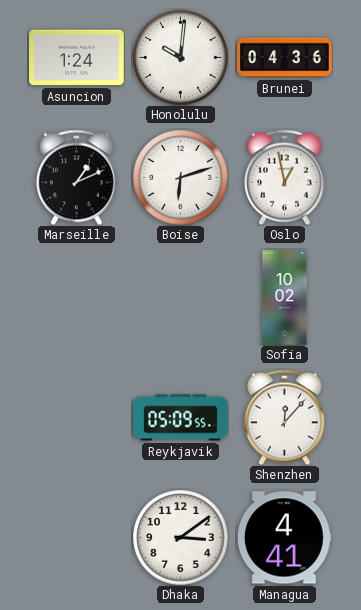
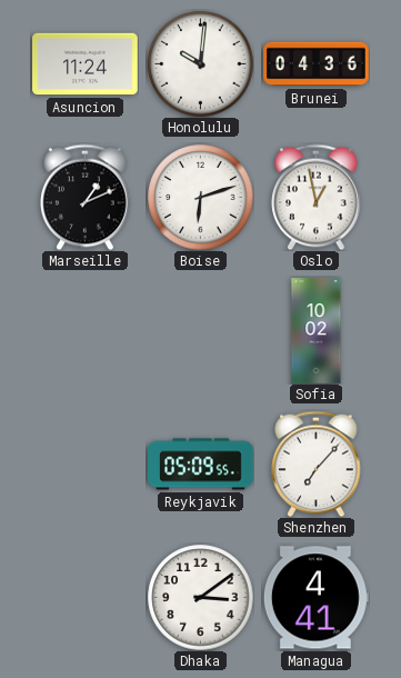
Asuncion: 1:24 -> 11:24
Shenzhen: 12:07 -> 7:07
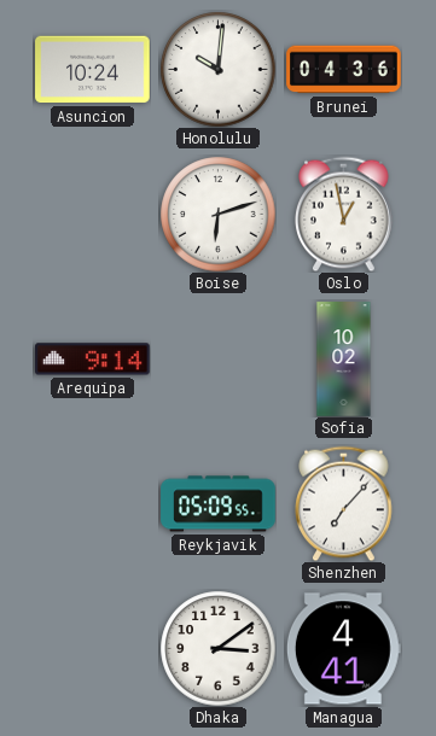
Asuncion: 11:24 -> 10:24
Marseille: 1:11 -> none
Arequipa: none -> 9:14
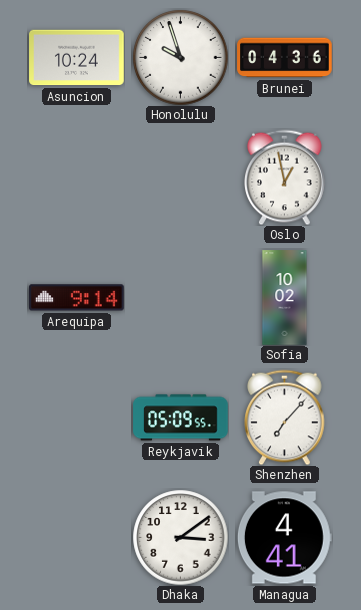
Honolulu: 10:01 -> 9:57
Boise: 6:12 -> none
